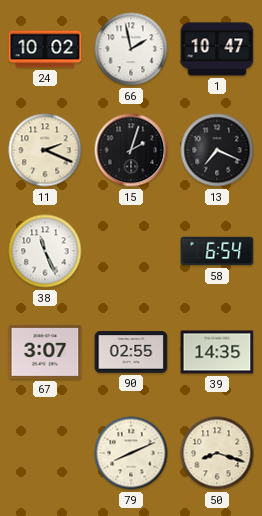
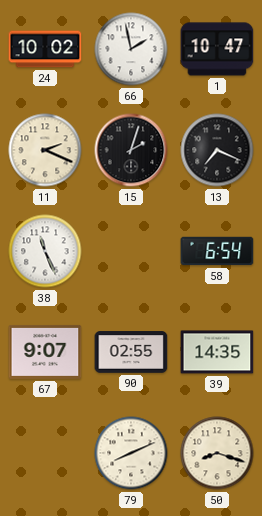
67: 3:07 -> 9:07
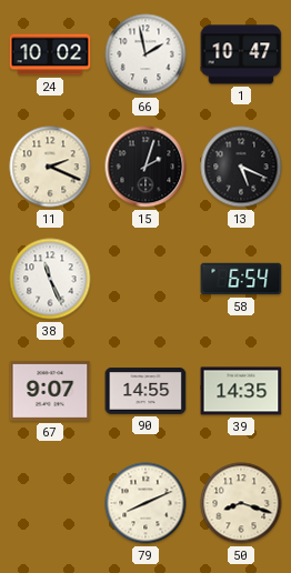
13: 7:19 -> 5:19
90: 02:55 -> 14:55
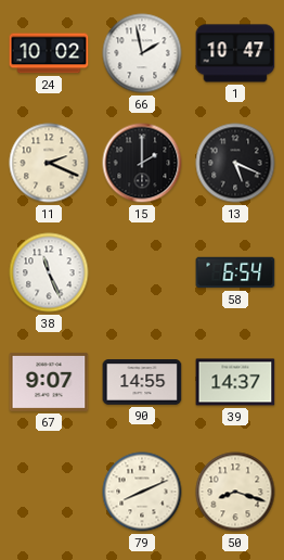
15: 2:03 -> 2:00
39: 14:35 -> 14:37
